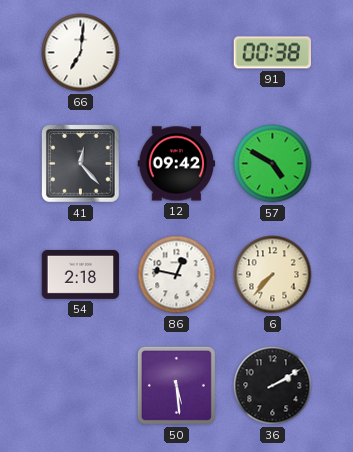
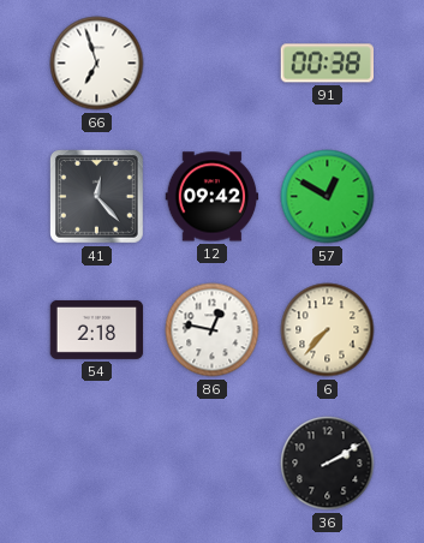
66: 7:01 -> 6:57
57: 4:50 -> 12:50
50: 5:29 -> none
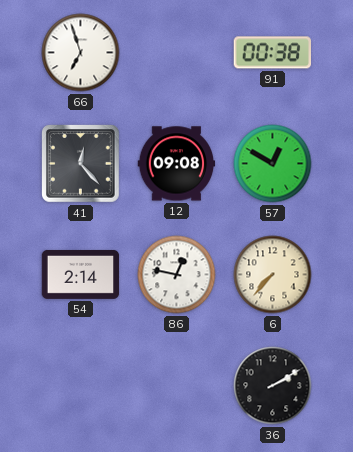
12: 09:42 -> 09:08
54: 2:18 -> 2:14
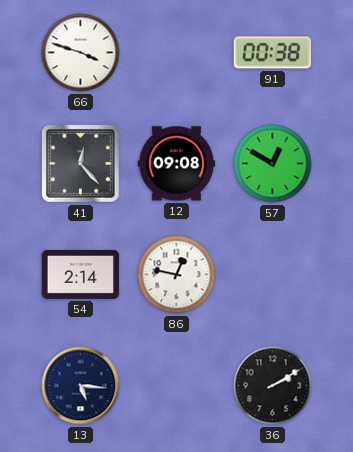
66: 6:57 -> 3:48
6: 7:37 -> none
13: none -> 5:16
